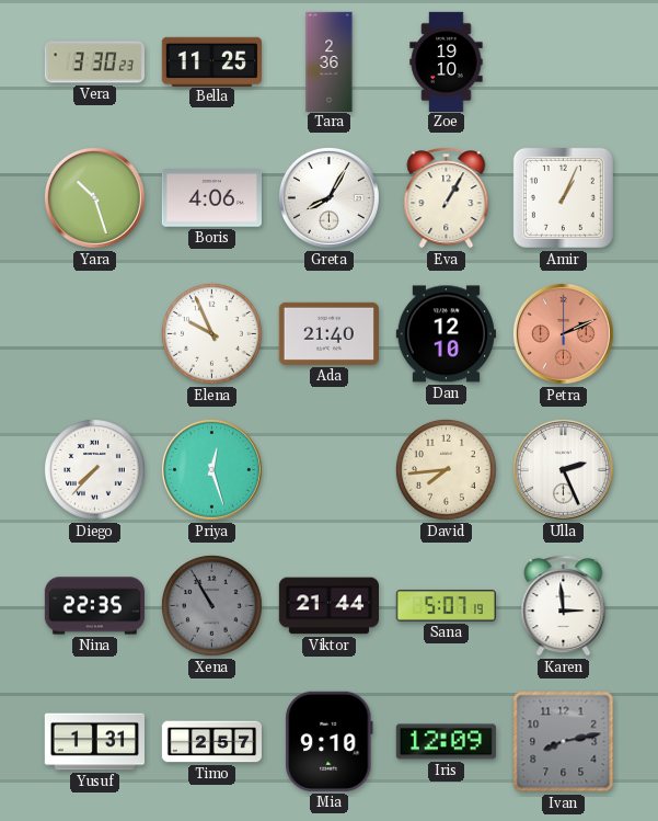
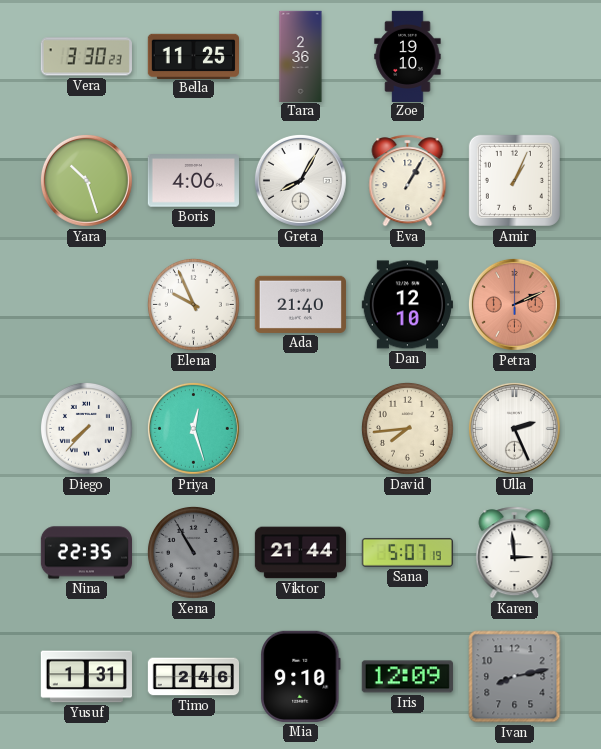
Timo: 2:57 -> 2:46
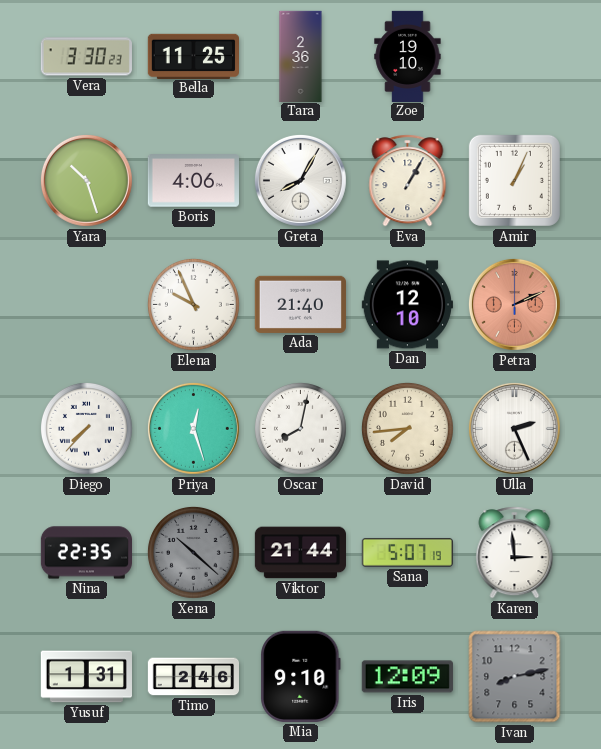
Oscar: none -> 8:02
Xena: 10:55 -> 10:22
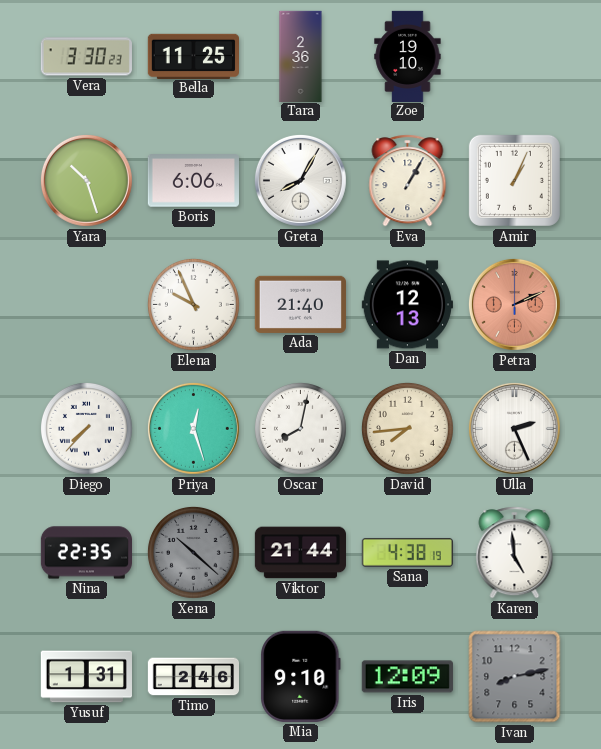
Boris: 4:06 -> 6:06
Dan: 12:10 -> 12:13
Sana: 5:07 -> 4:38
Karen: 2:59 -> 4:59
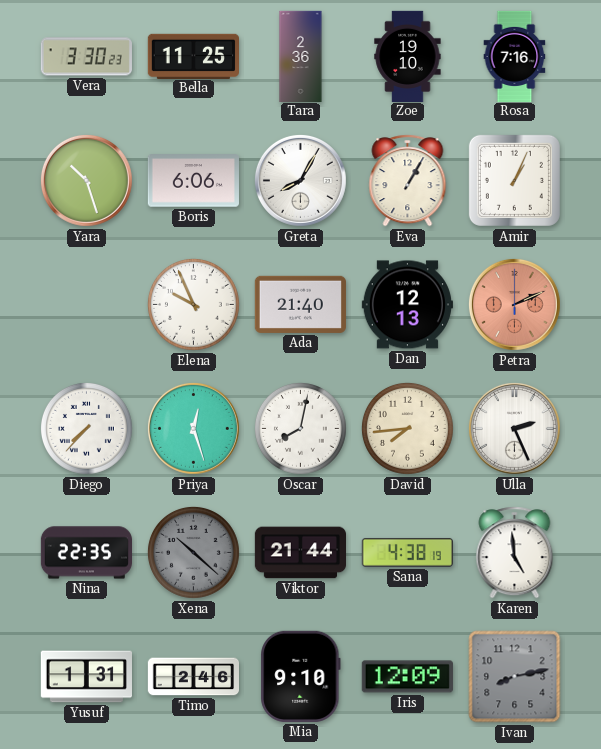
Rosa: none -> 7:16
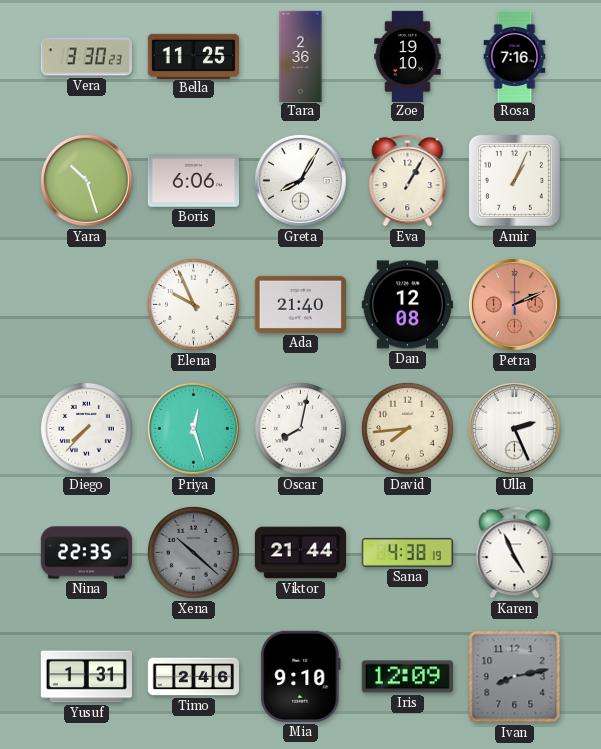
Dan: 12:13 -> 12:08
Karen: 4:59 -> 4:56
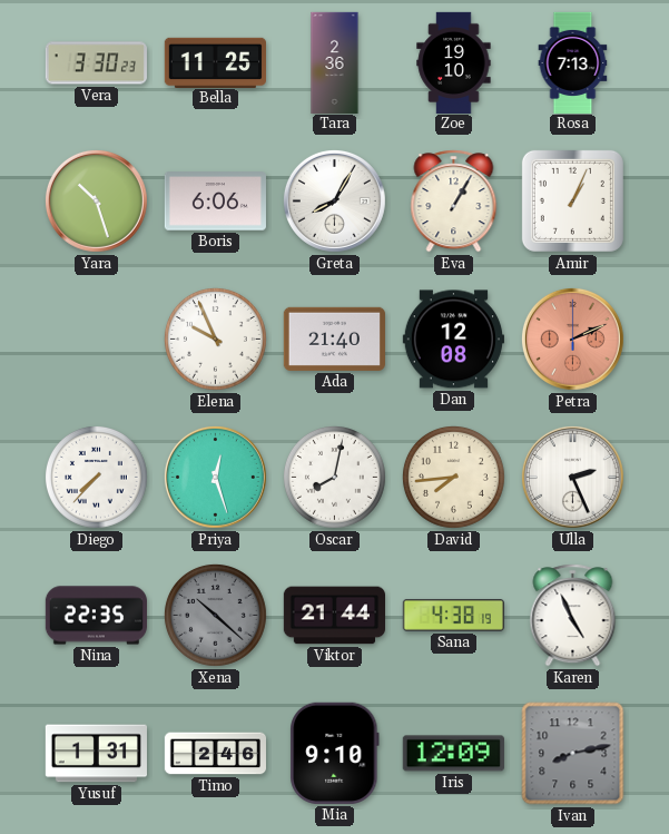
Rosa: 7:16 -> 7:13
